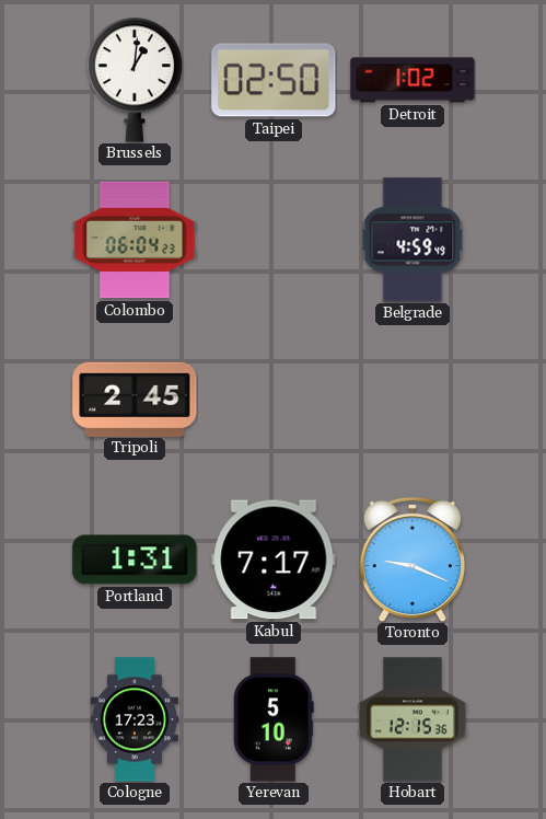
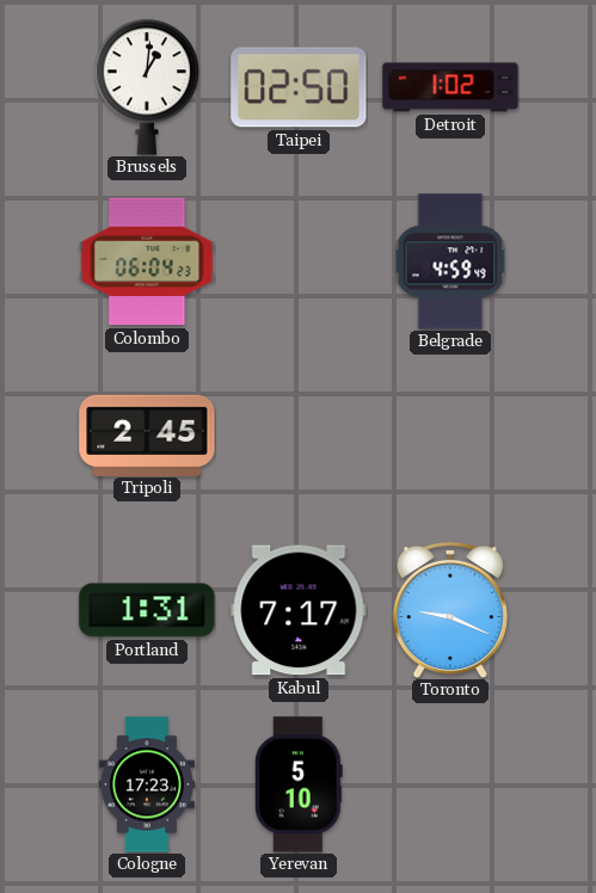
Hobart: 12:15 -> none
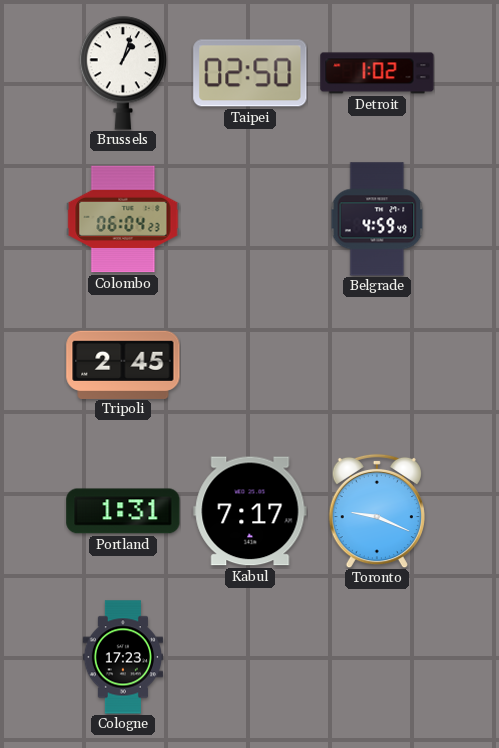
Brussels: 1:01 -> 1:03
Yerevan: 5:10 -> none
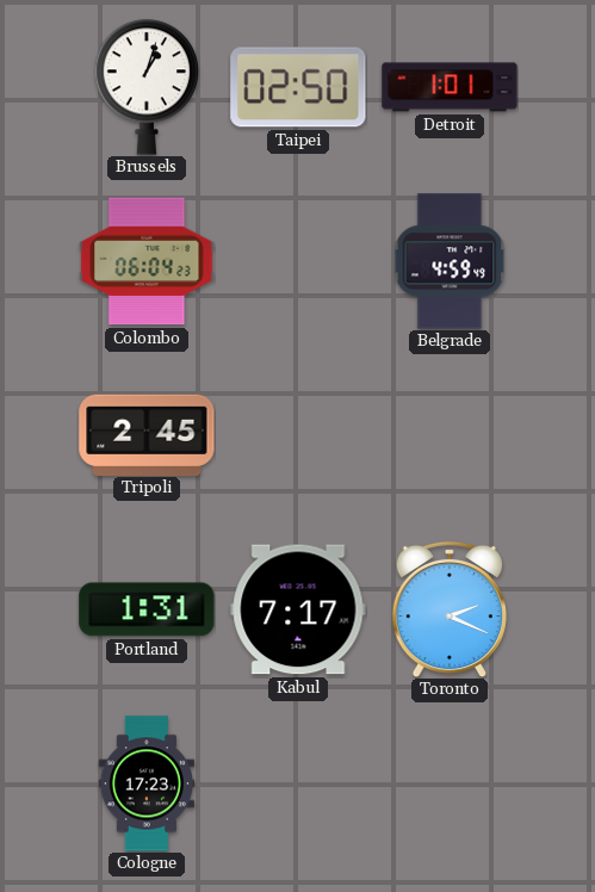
Detroit: 1:02 -> 1:01
Toronto: 9:19 -> 2:19
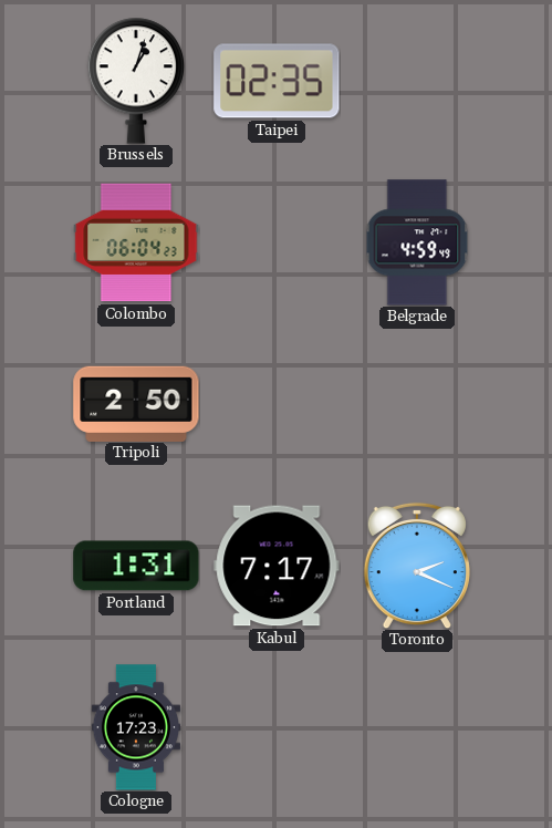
Taipei: 02:50 -> 02:35
Detroit: 1:01 -> none
Tripoli: 2:45 -> 2:50
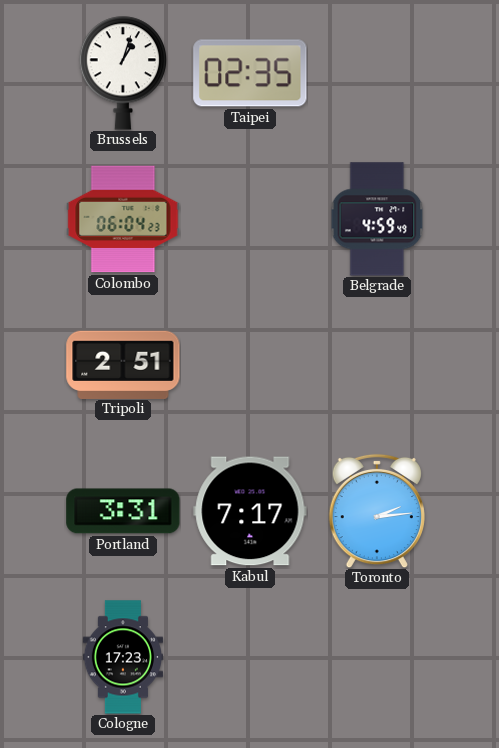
Tripoli: 2:50 -> 2:51
Portland: 1:31 -> 3:31
Toronto: 2:19 -> 2:14
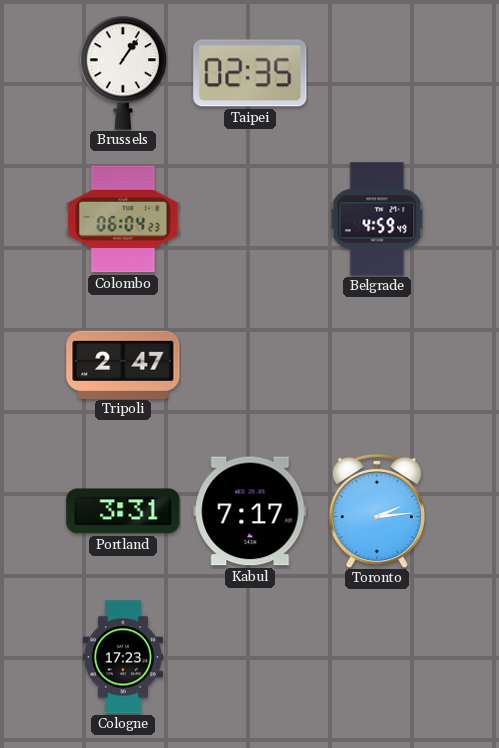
Brussels: 1:03 -> 1:06
Tripoli: 2:51 -> 2:47
